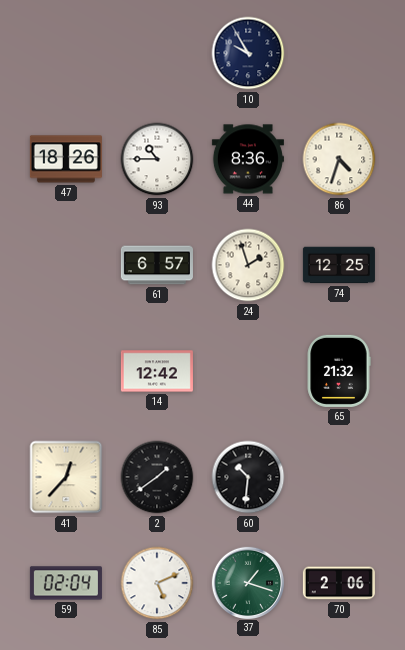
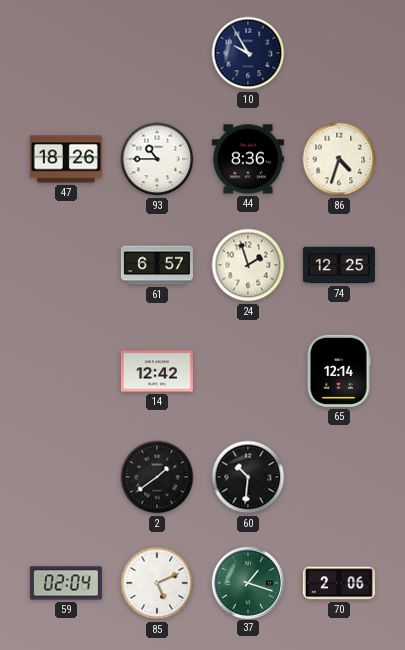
65: 21:32 -> 12:14
41: 12:37 -> none
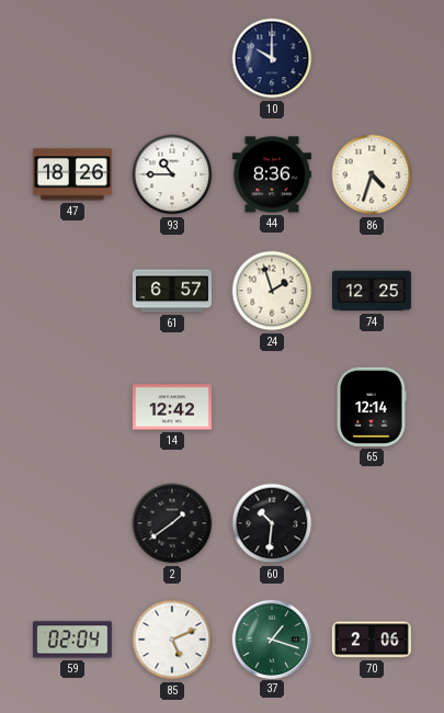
10: 9:55 -> 10:00
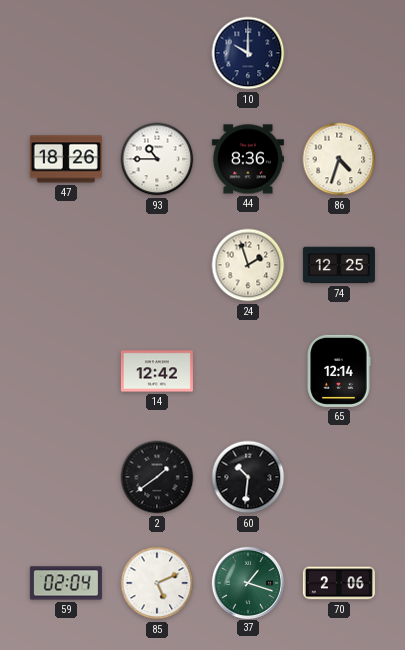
61: 6:57 -> none
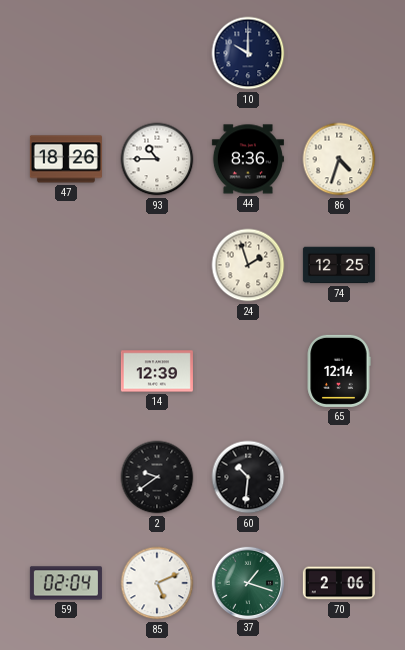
14: 12:42 -> 12:39
2: 1:39 -> 9:39
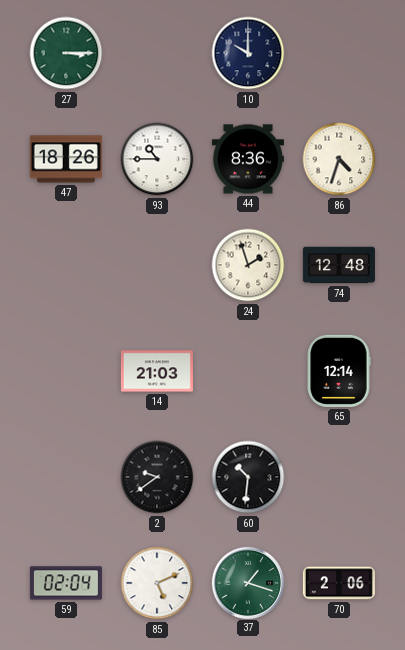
27: none -> 3:15
74: 12:25 -> 12:48
14: 12:39 -> 21:03
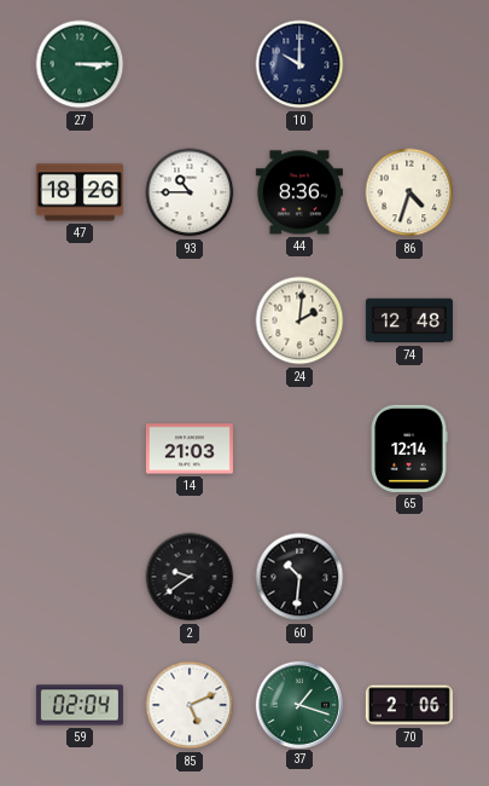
24: 1:57 -> 2:01
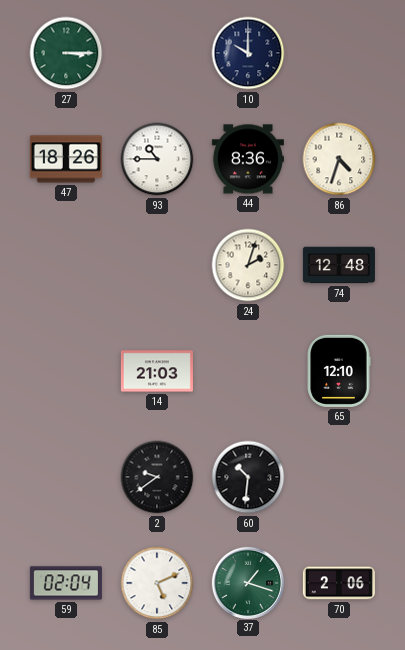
24: 2:01 -> 2:03
65: 12:14 -> 12:10
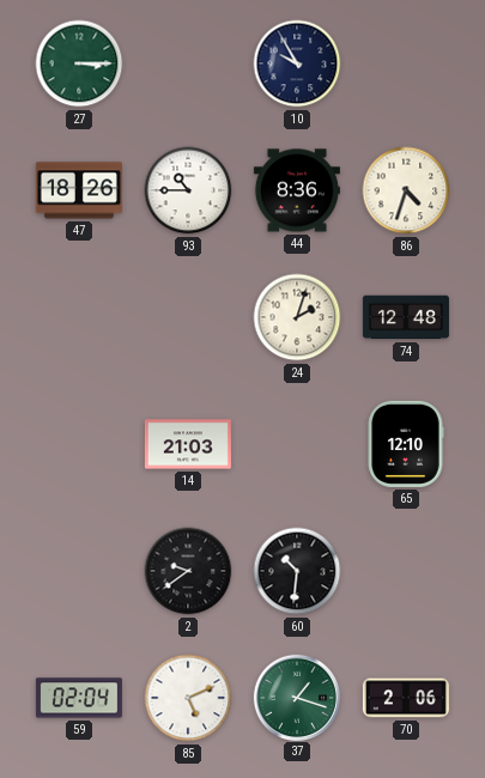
10: 10:00 -> 9:55
